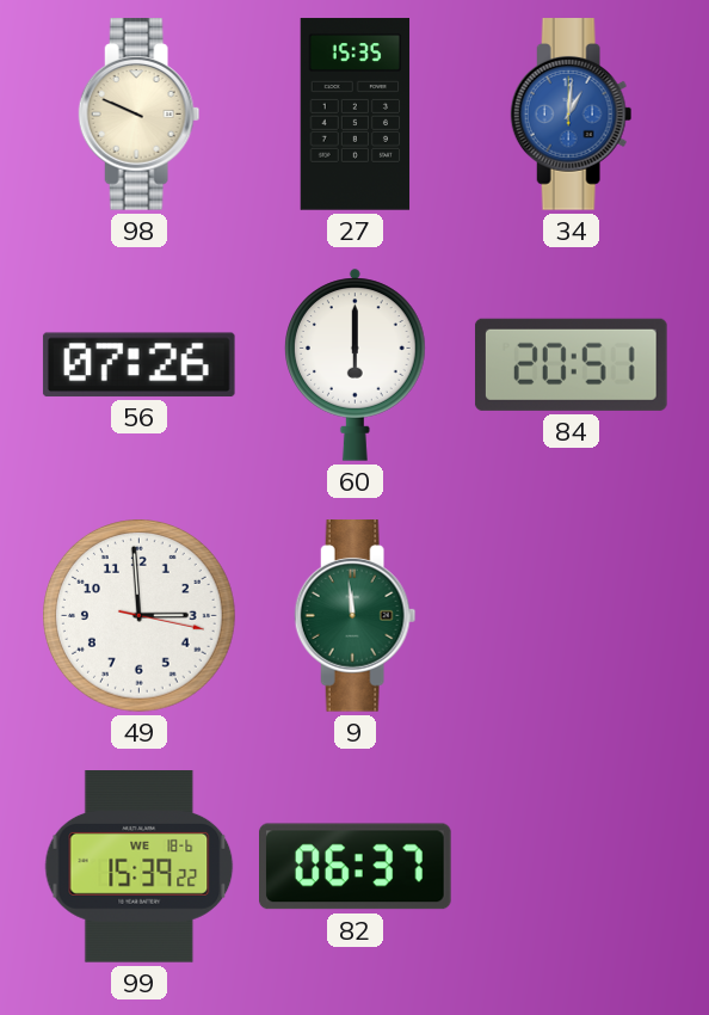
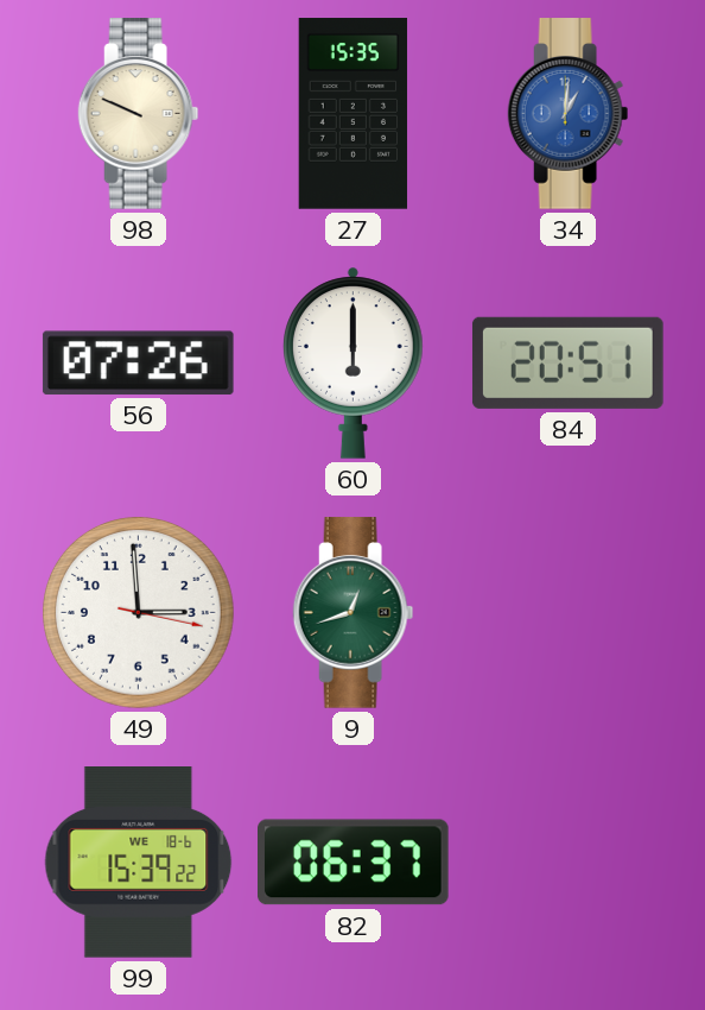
9: 11:59 -> 12:42
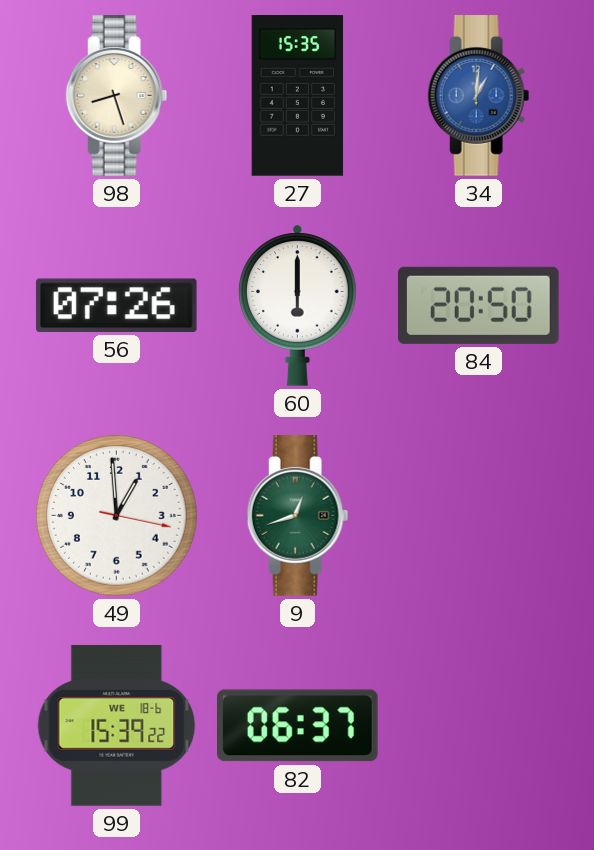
98: 9:49 -> 8:27
84: 20:51 -> 20:50
49: 2:59 -> 12:59
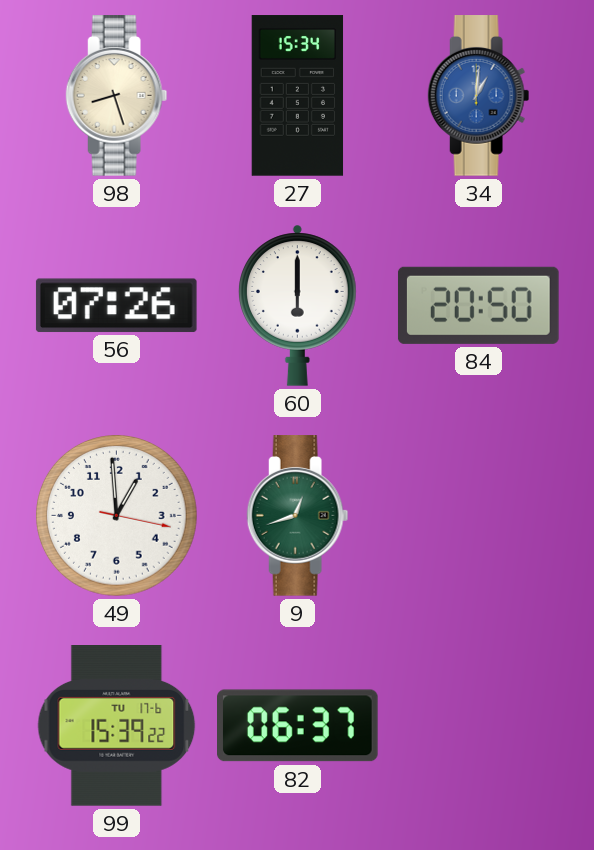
27: 15:35 -> 15:34
99 date: WE 18-6 -> TU 17-6
